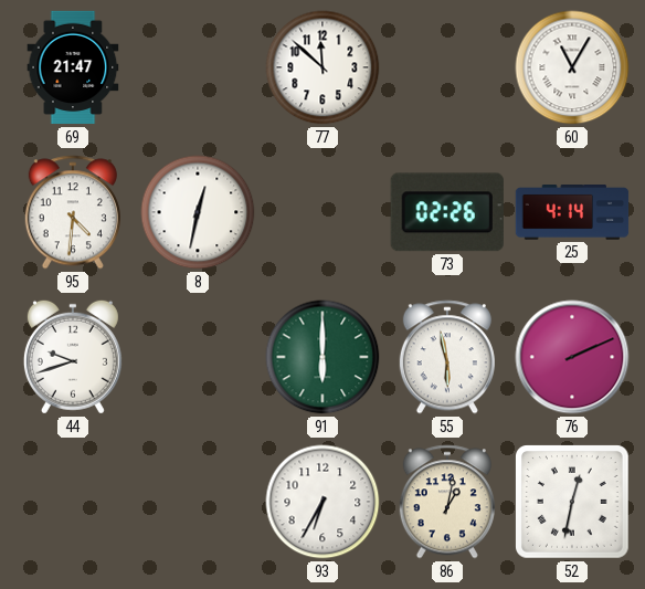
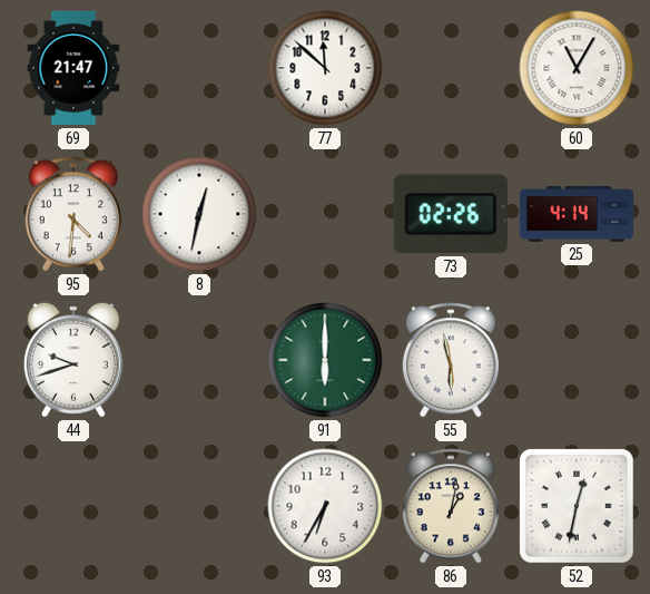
76: 2:11 -> none
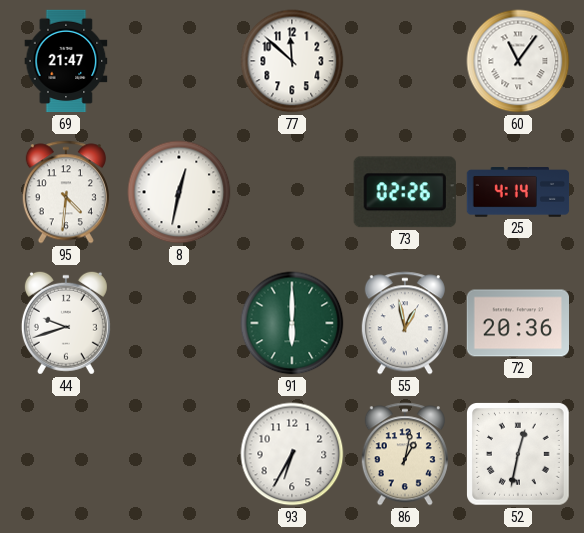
60: 11:05 -> 11:06
55: 5:58 -> 12:58
72: none -> 20:36
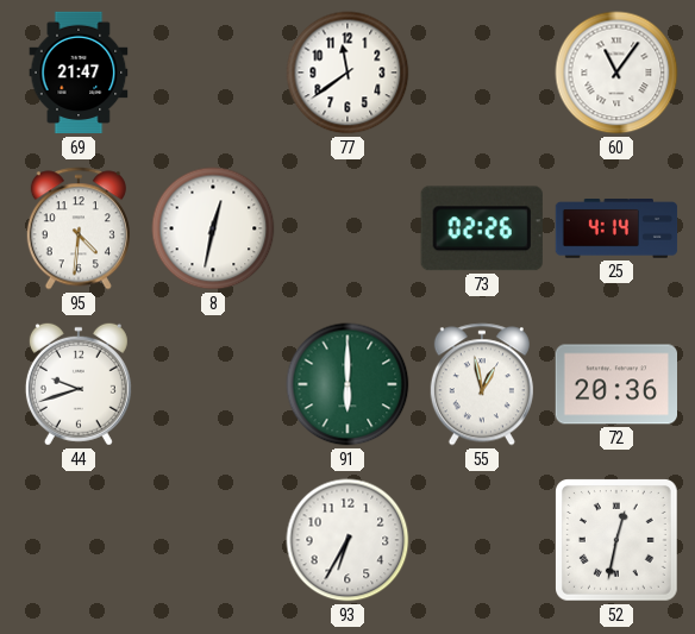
77: 11:52 -> 11:39
86: 1:02 -> none
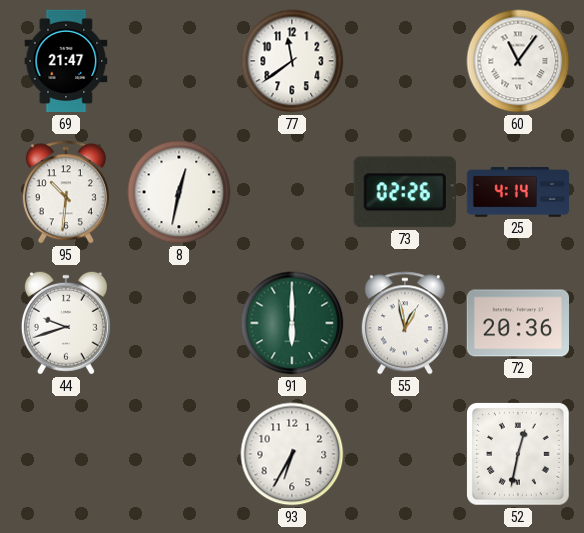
95: 4:31 -> 10:31
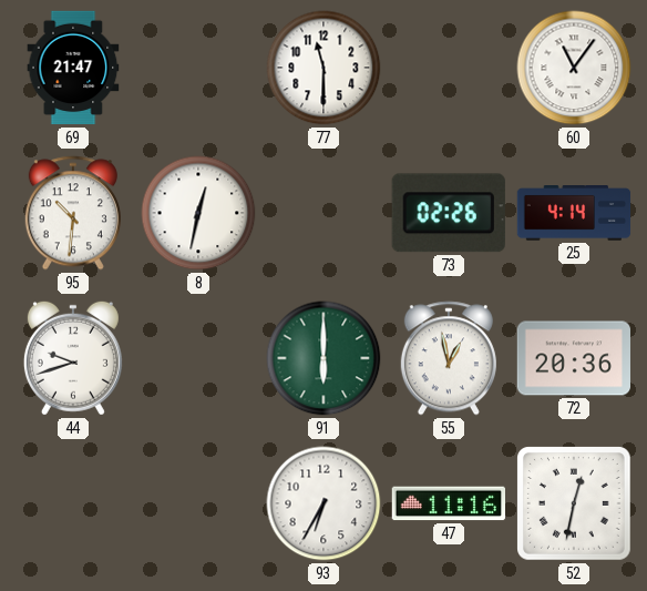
77: 11:39 -> 11:30
47: none -> 11:16
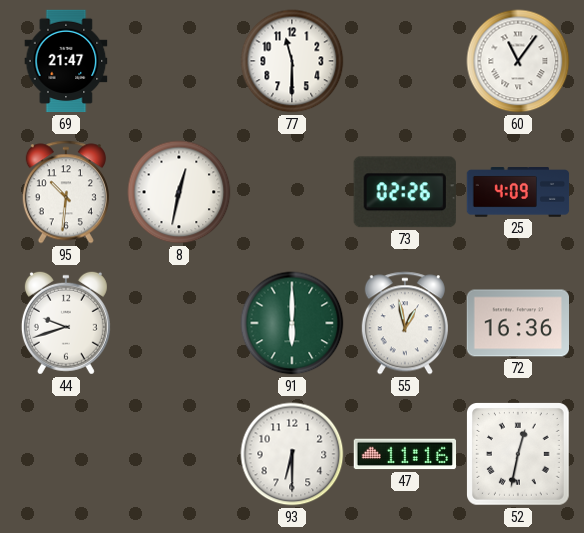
25: 4:14 -> 4:09
72: 20:36 -> 16:36
93: 6:35 -> 6:30
